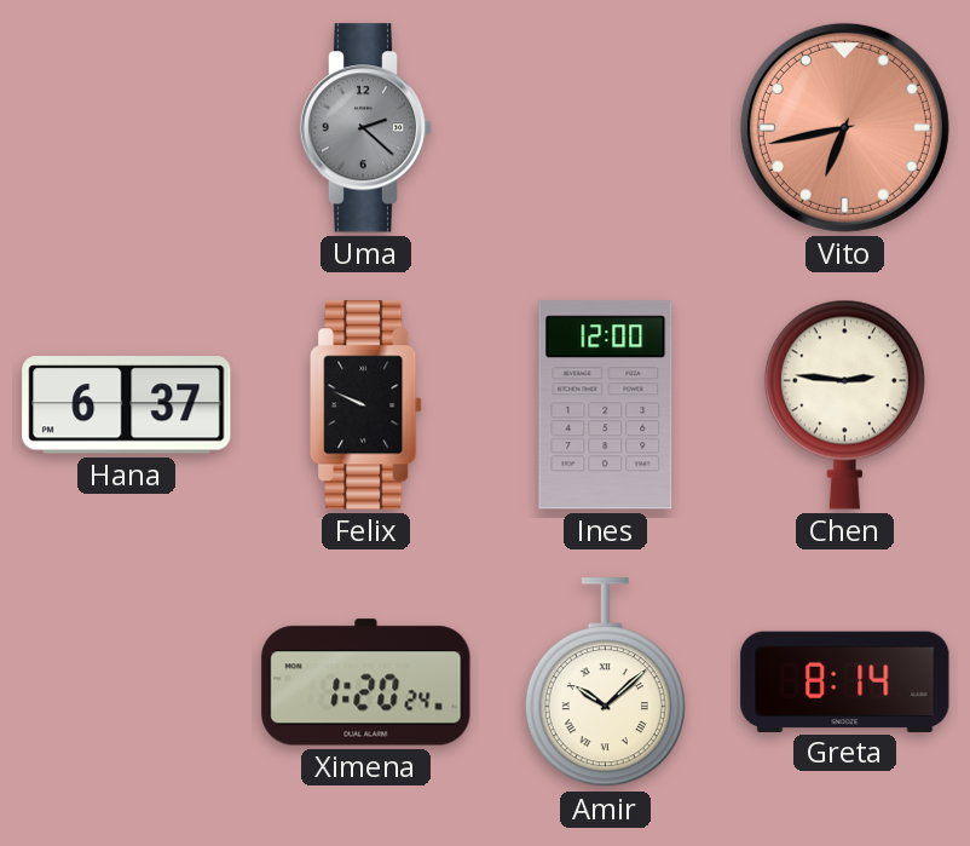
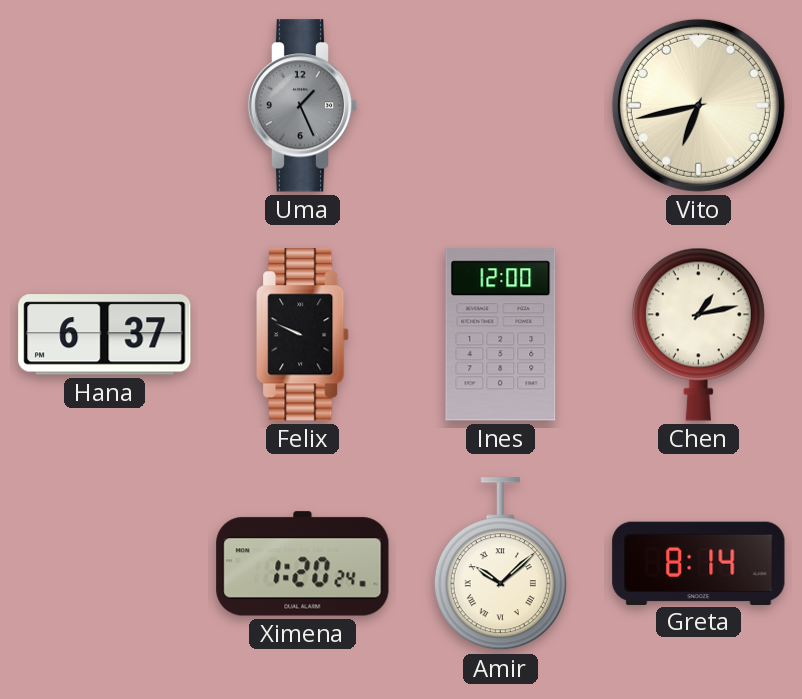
Uma: 2:22 -> 1:26
Vito dial: salmon -> cream
Chen: 2:46 -> 1:13
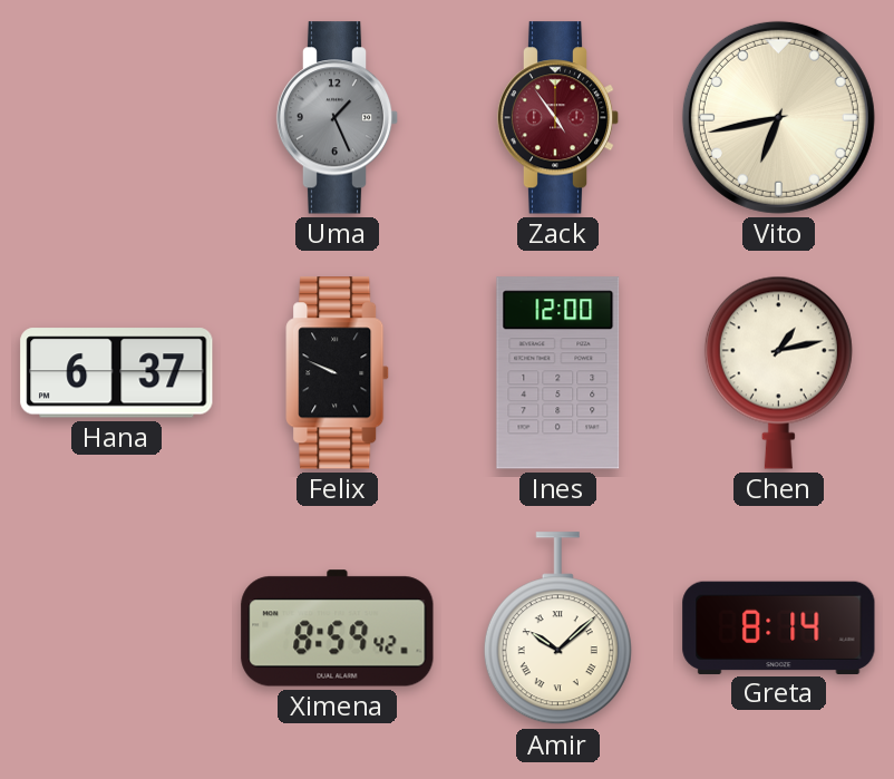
Zack: none -> 4:54
Ximena: 1:20 -> 8:59
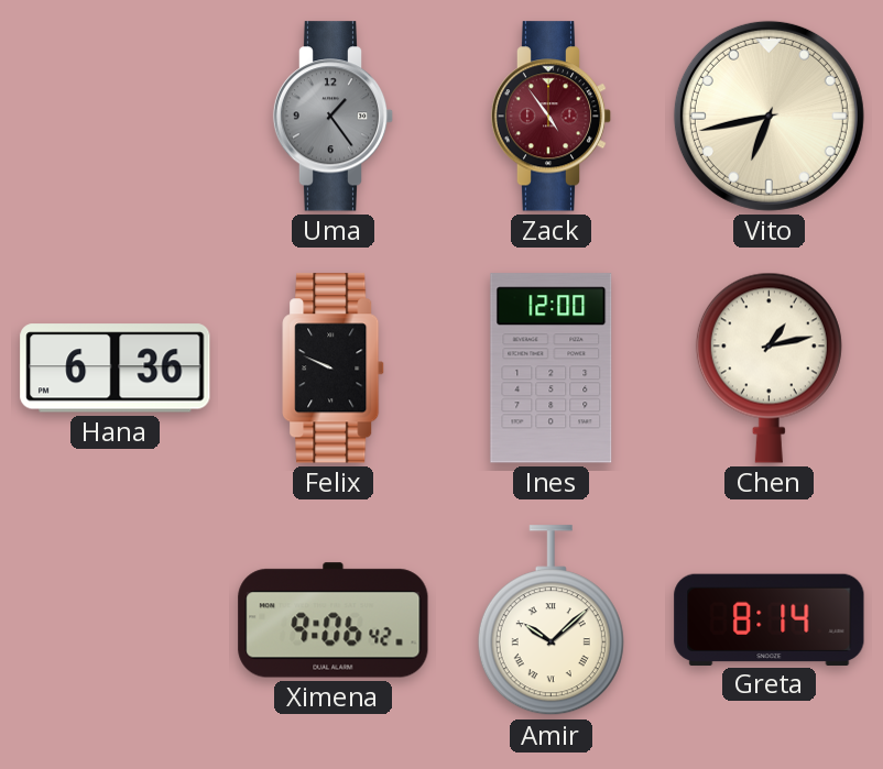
Uma: 1:26 -> 1:24
Hana: 6:37 -> 6:36
Ximena: 8:59 -> 9:06
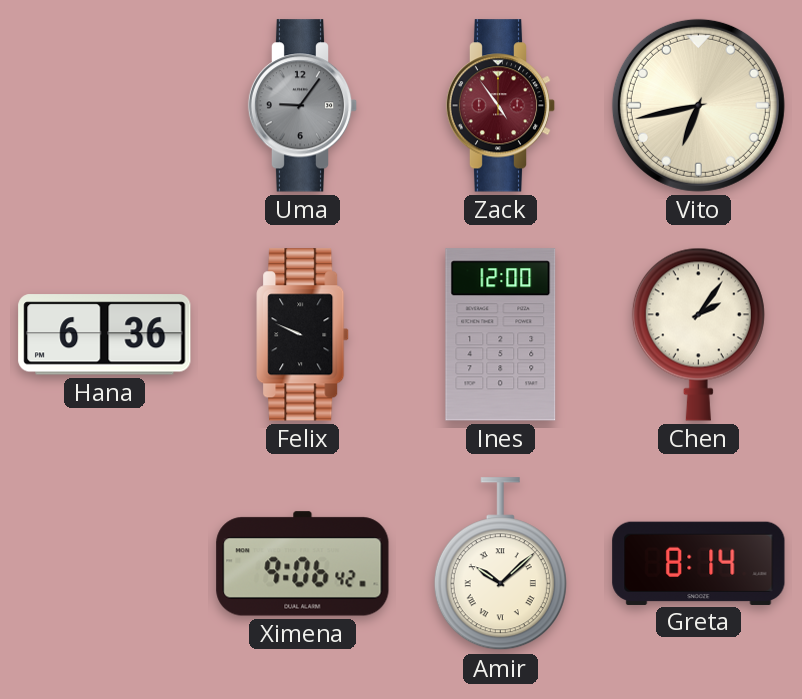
Uma: 1:24 -> 9:06
Chen: 1:13 -> 2:06
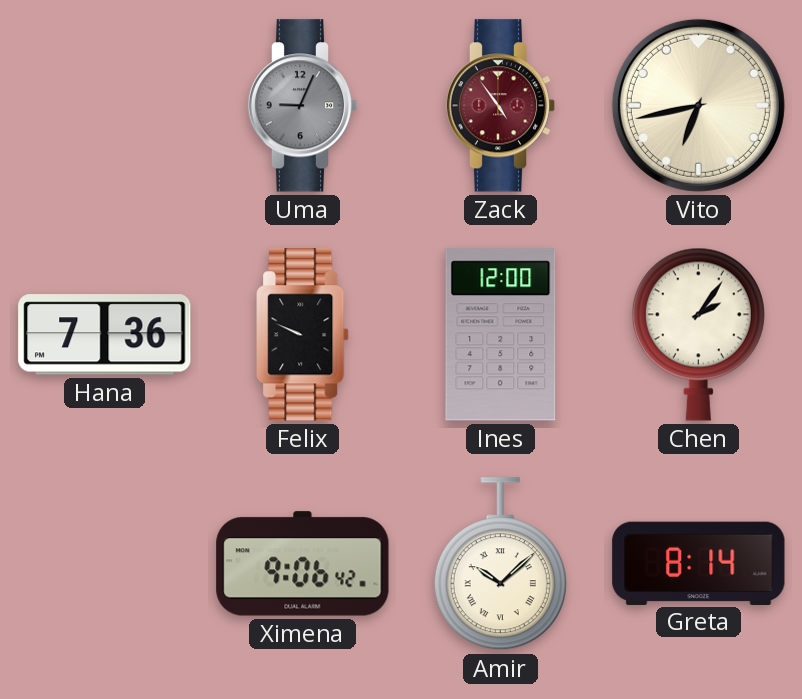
Uma: 9:06 -> 9:04
Hana: 6:36 -> 7:36
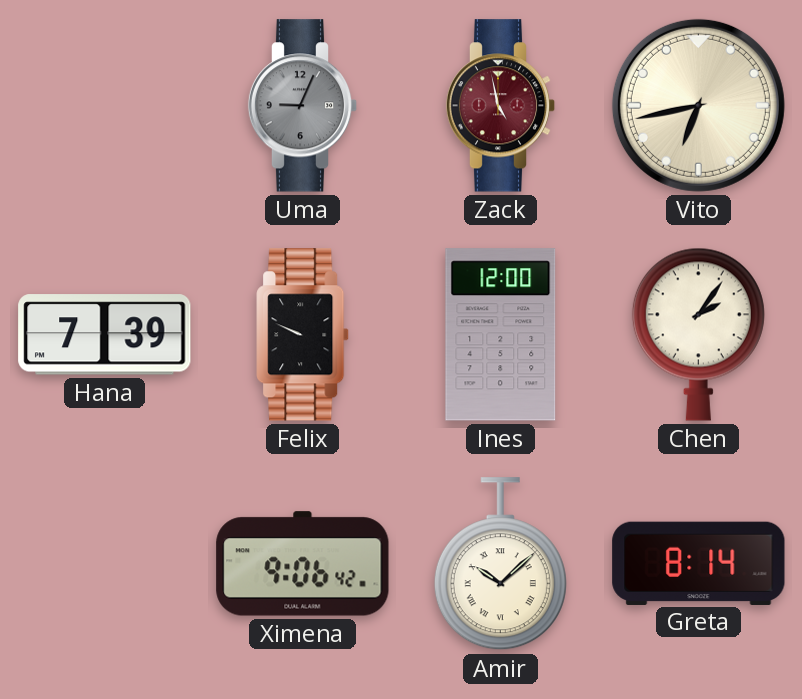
Zack: 4:54 -> 4:58
Hana: 7:36 -> 7:39
